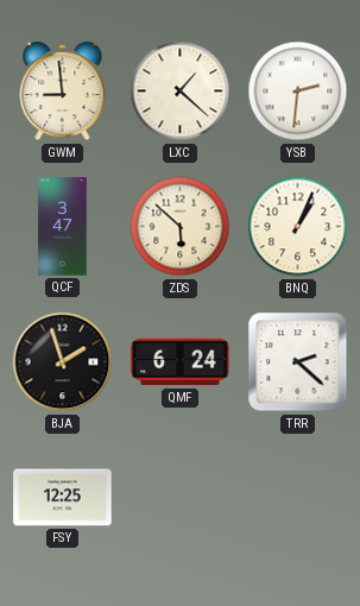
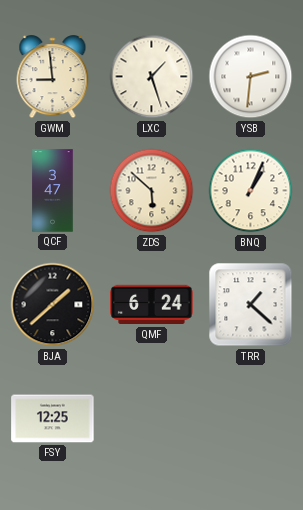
LXC: 1:22 -> 1:27
BJA: 1:57 -> 1:38
TRR: 2:22 -> 1:22
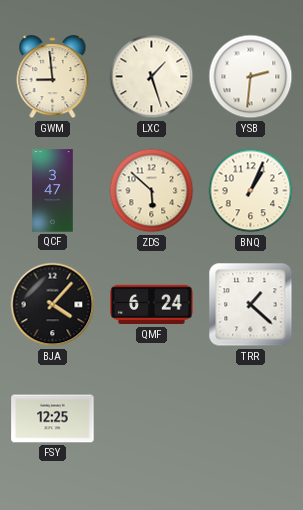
BJA: 1:38 -> 4:07
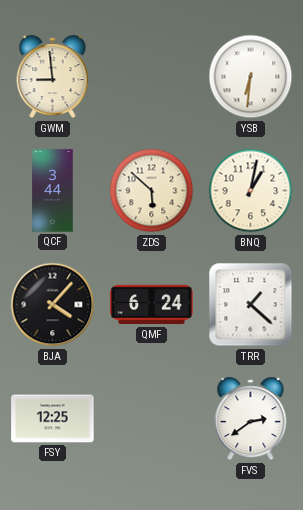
LXC: 1:27 -> none
YSB: 2:31 -> 6:31
QCF: 3:47 -> 3:44
BNQ: 1:04 -> 1:02
FVS: none -> 2:39
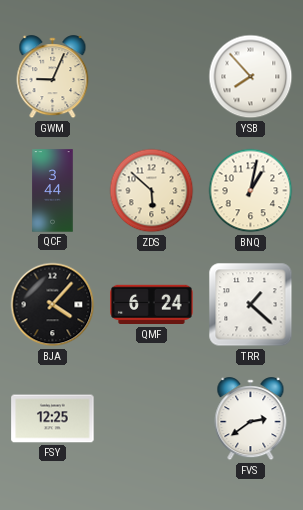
GWM: 8:59 -> 9:04
YSB: 6:31 -> 7:53
